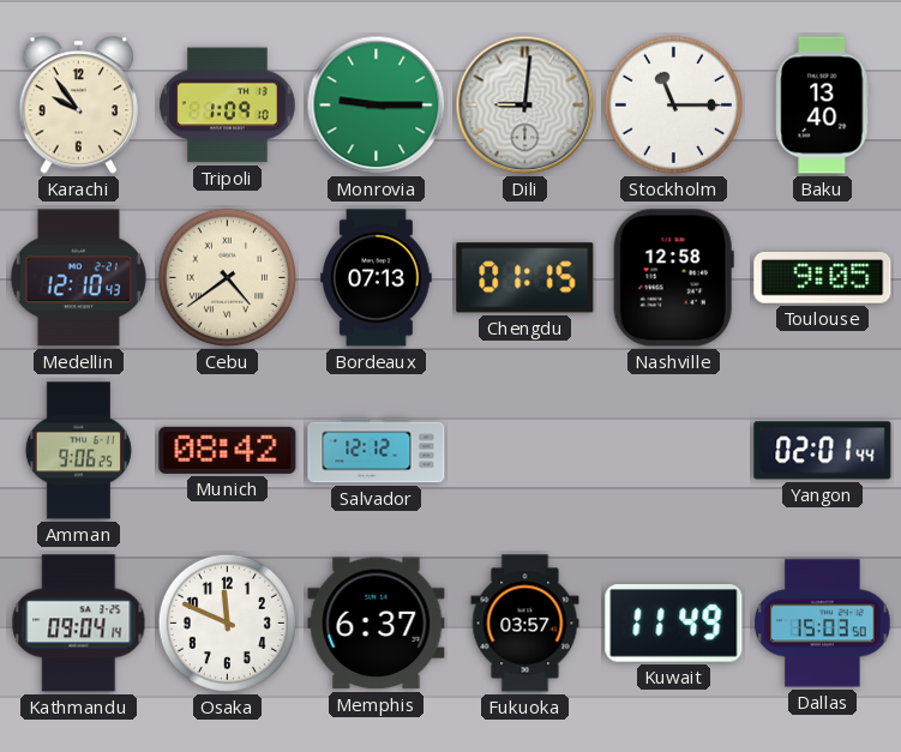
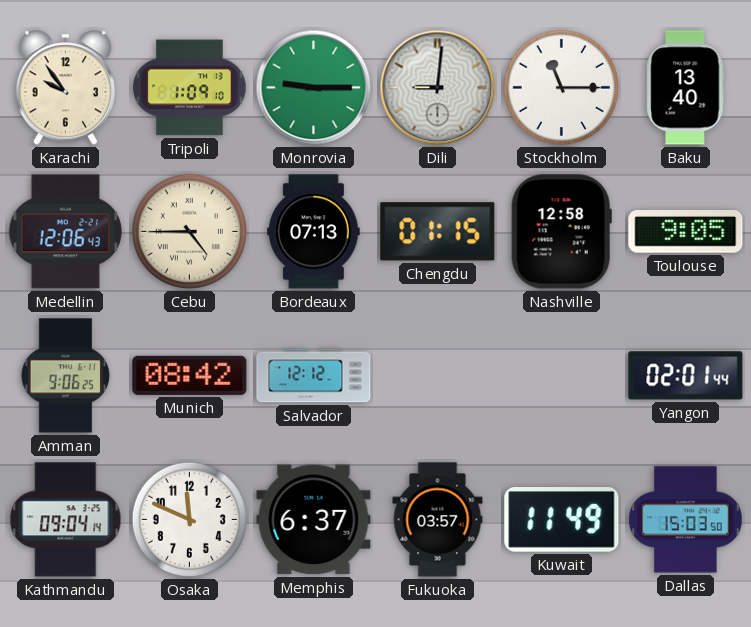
Medellin: 12:10 -> 12:06
Cebu: 4:39 -> 4:45
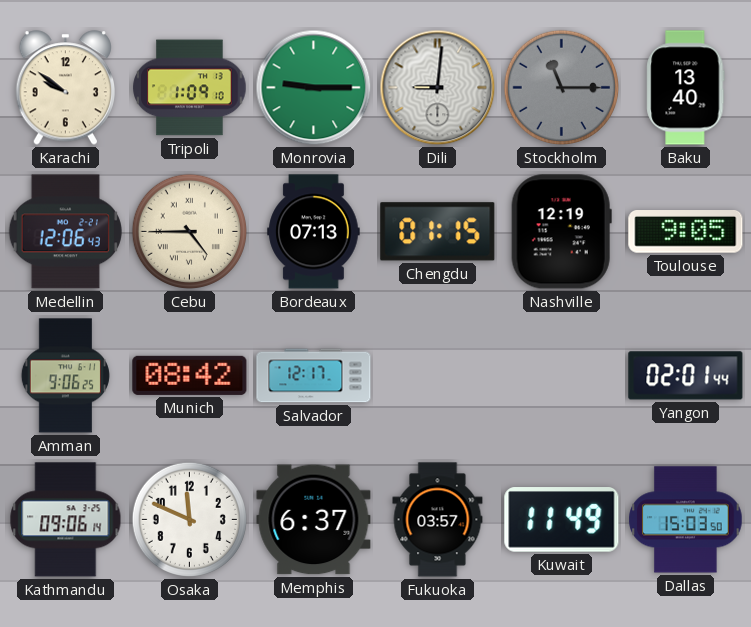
Karachi: 9:54 -> 9:51
Stockholm dial: white -> grey
Nashville: 12:58 -> 12:19
Salvador: 12:12 -> 12:17
Kathmandu: 09:04 -> 09:06
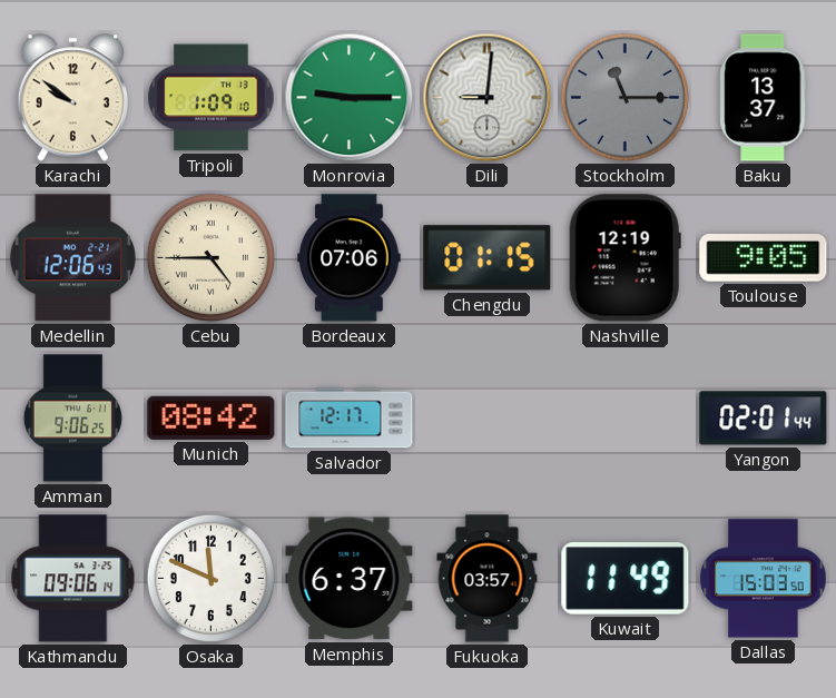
Baku: 13:40 -> 13:37
Bordeaux: 07:13 -> 07:06
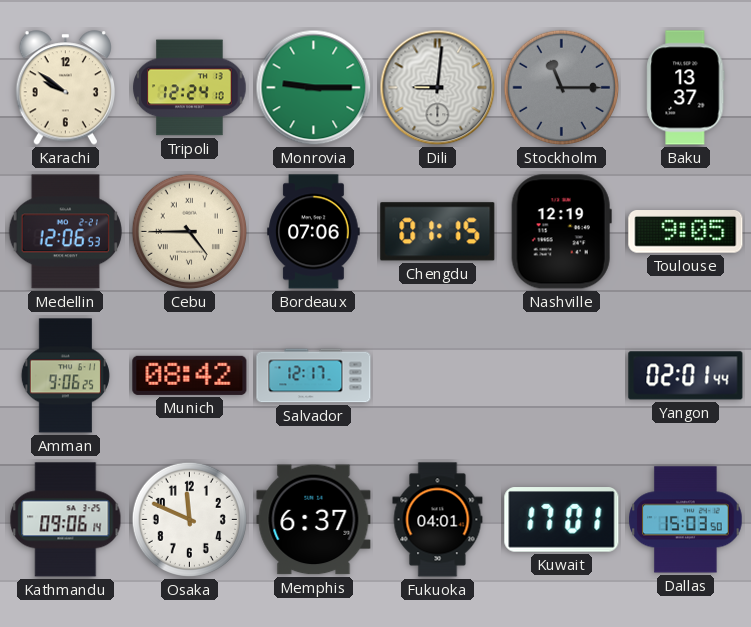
Tripoli: 1:09 -> 12:24
Medellin: 12:06:43 -> 12:06:53
Fukuoka: 03:57 -> 04:01
Kuwait: 11:49 -> 17:01
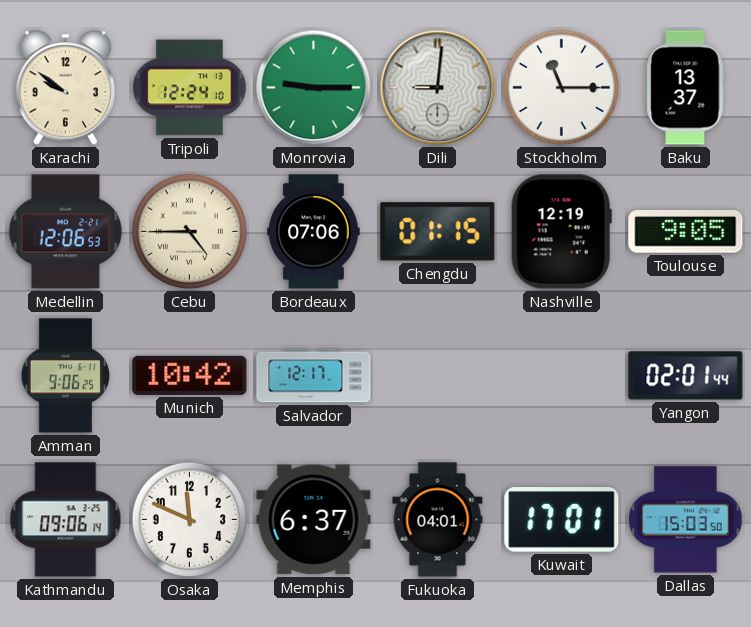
Stockholm dial: grey -> white
Munich: 08:42 -> 10:42
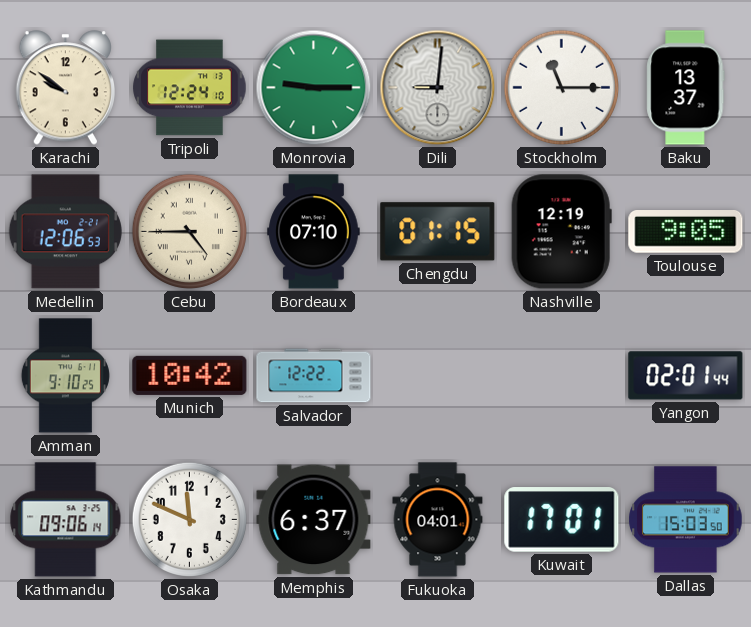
Bordeaux: 07:06 -> 07:10
Amman: 9:06 -> 9:10
Salvador: 12:17 -> 12:22
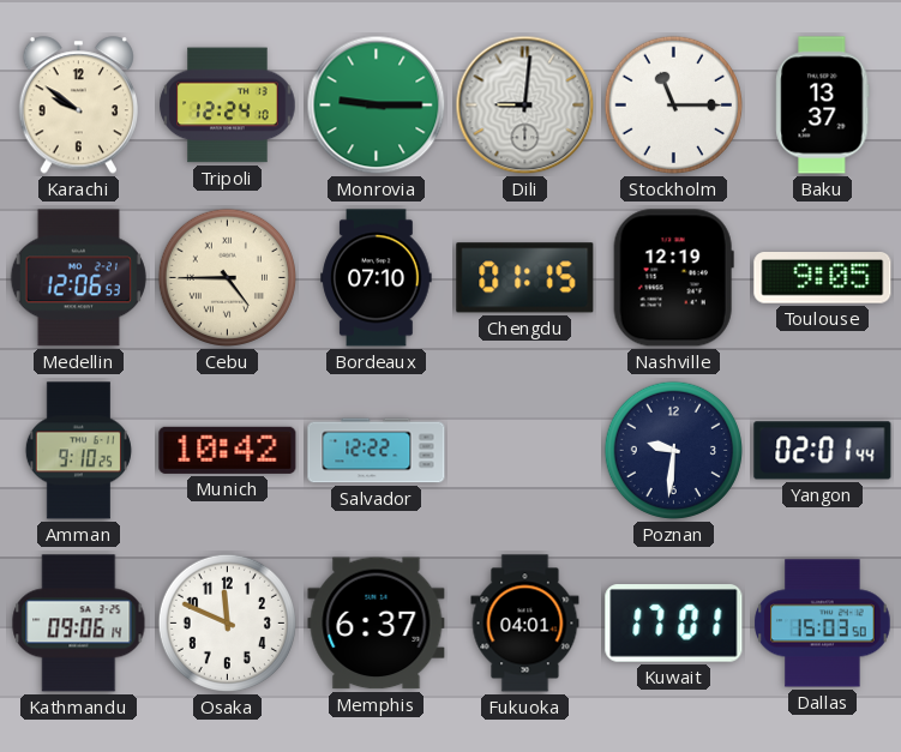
Poznan: none -> 9:31
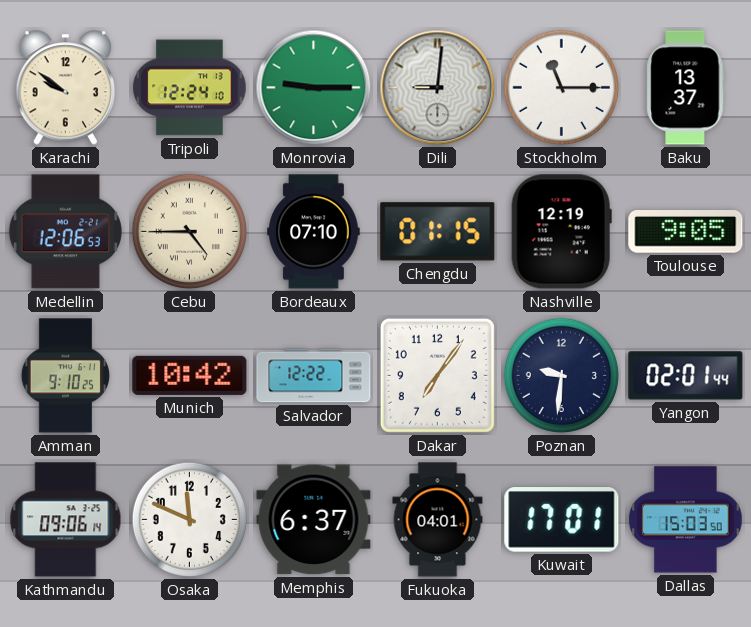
Dakar: none -> 7:06
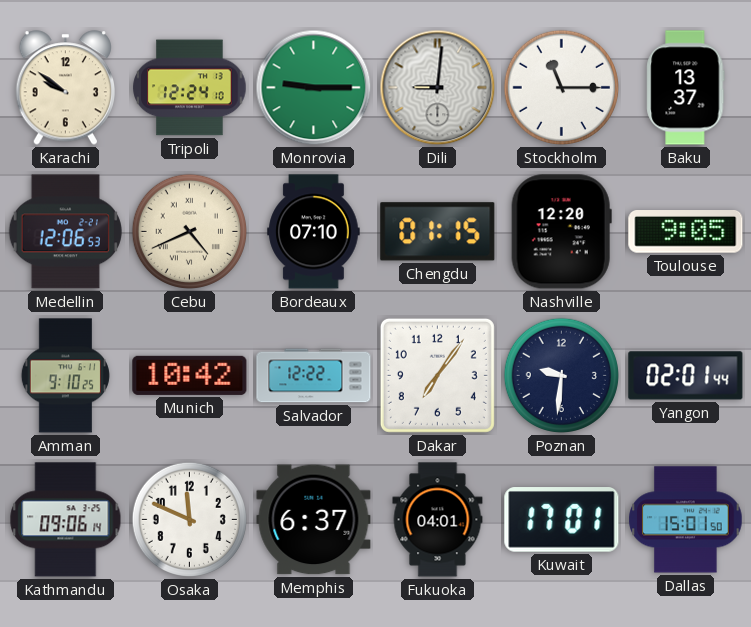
Cebu: 4:45 -> 4:41
Nashville: 12:19 -> 12:20
Dallas: 15:03 -> 15:01
